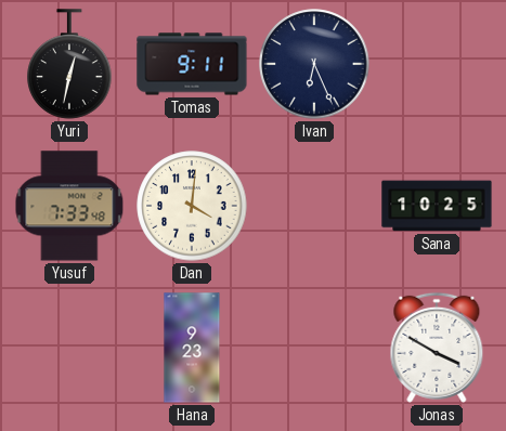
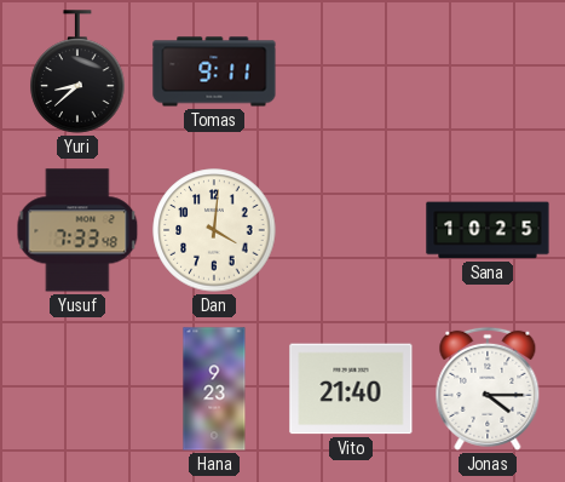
Yuri: 12:32 -> 8:38
Ivan: 6:26 -> none
Vito: none -> 21:40
Jonas: 3:50 -> 4:15
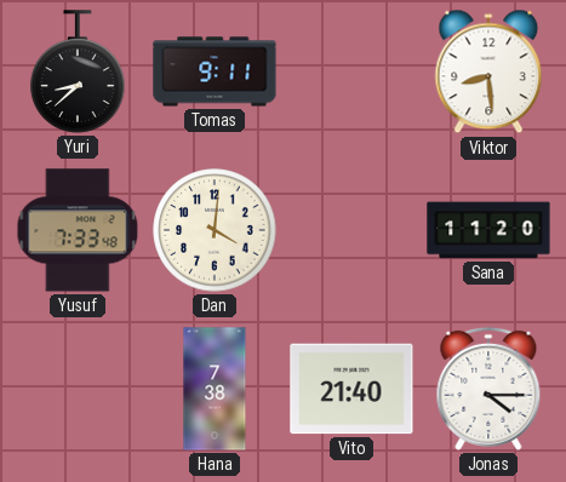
Viktor: none -> 8:29
Sana: 10:25 -> 11:20
Hana: 9:23 -> 7:38
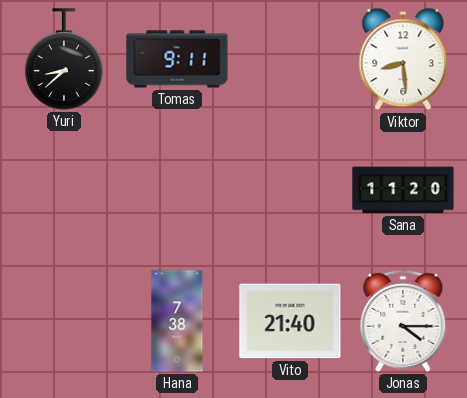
Yusuf: 7:33 -> none
Dan: 4:01 -> none
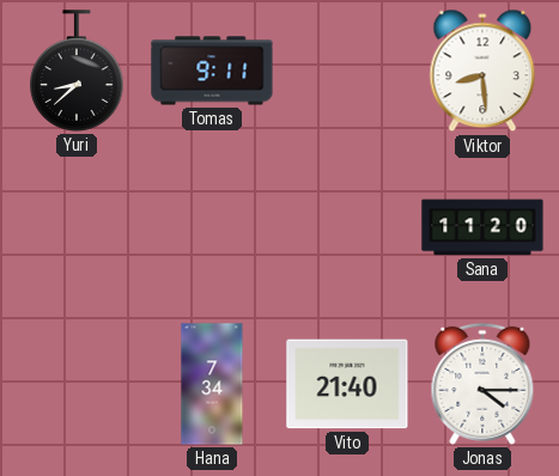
Hana: 7:38 -> 7:34
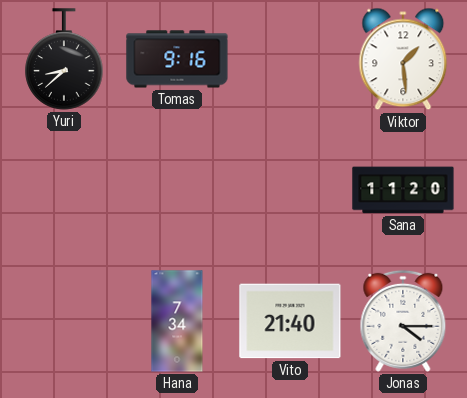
Tomas: 9:11 -> 9:16
Viktor: 8:29 -> 1:29
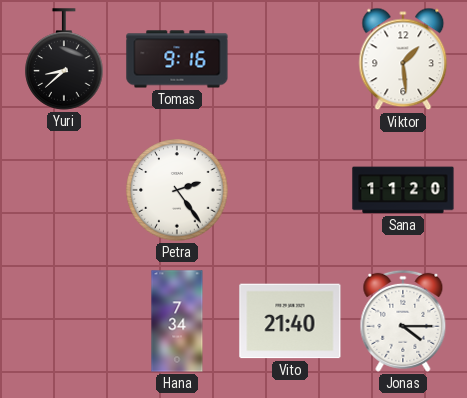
Petra: none -> 2:24
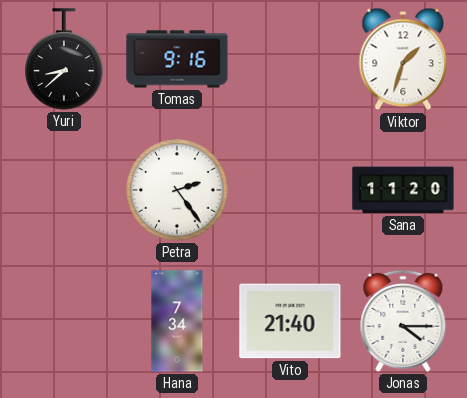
Viktor: 1:29 -> 1:33
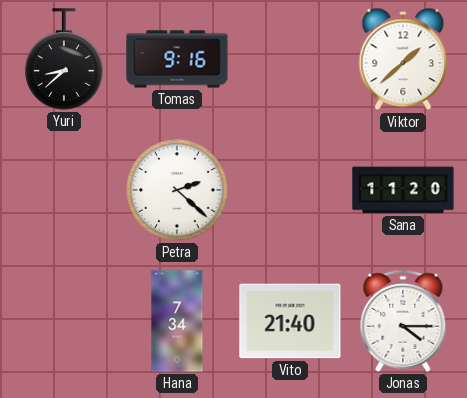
Viktor: 1:33 -> 1:38
Petra: 2:24 -> 2:22
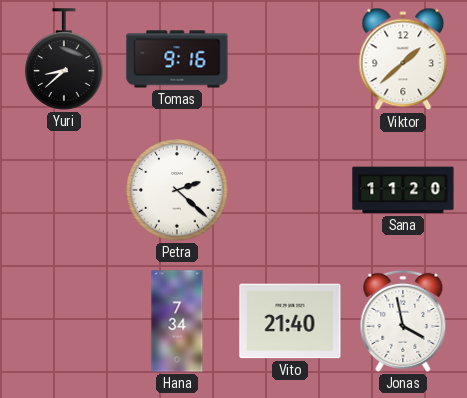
Jonas: 4:15 -> 3:58
